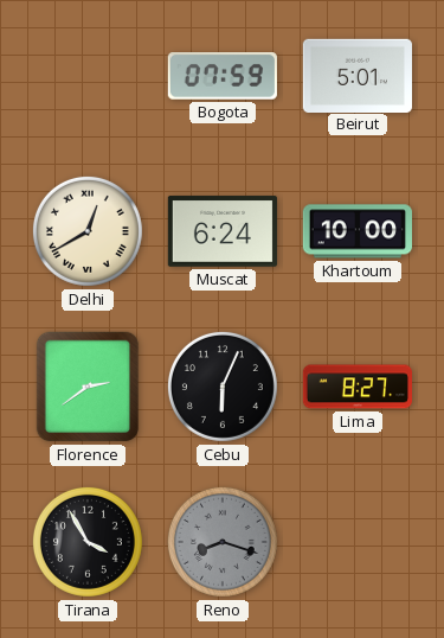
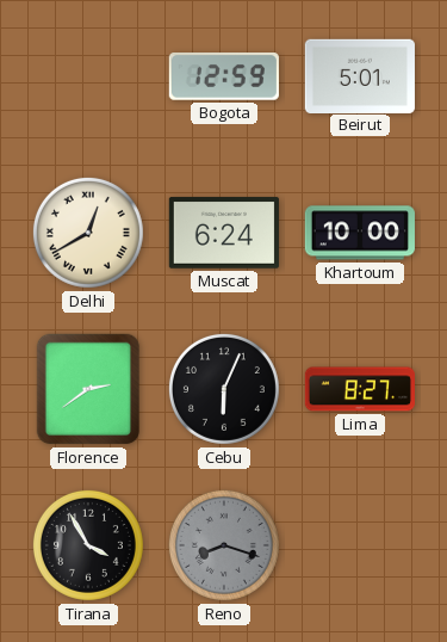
Bogota: 07:59 -> 12:59
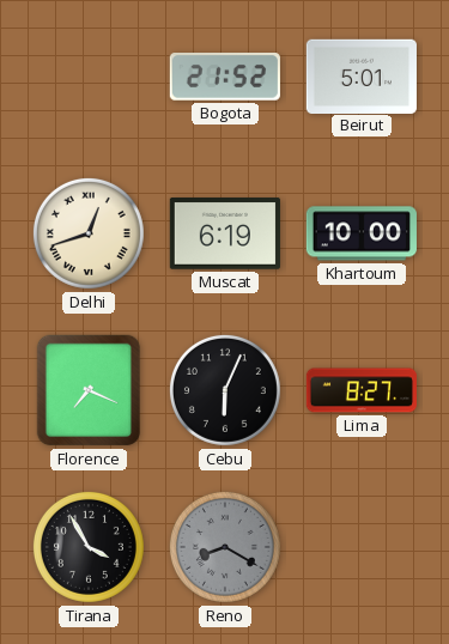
Bogota: 12:59 -> 21:52
Delhi: 12:40 -> 12:42
Muscat: 6:24 -> 6:19
Florence: 2:39 -> 7:19
Reno: 8:18 -> 8:20
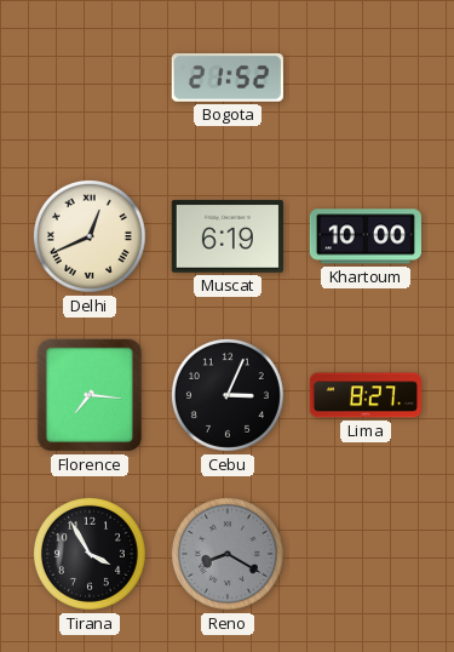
Beirut: 5:01 -> none
Delhi: 12:42 -> 12:41
Florence: 7:19 -> 7:16
Cebu: 6:04 -> 3:04
